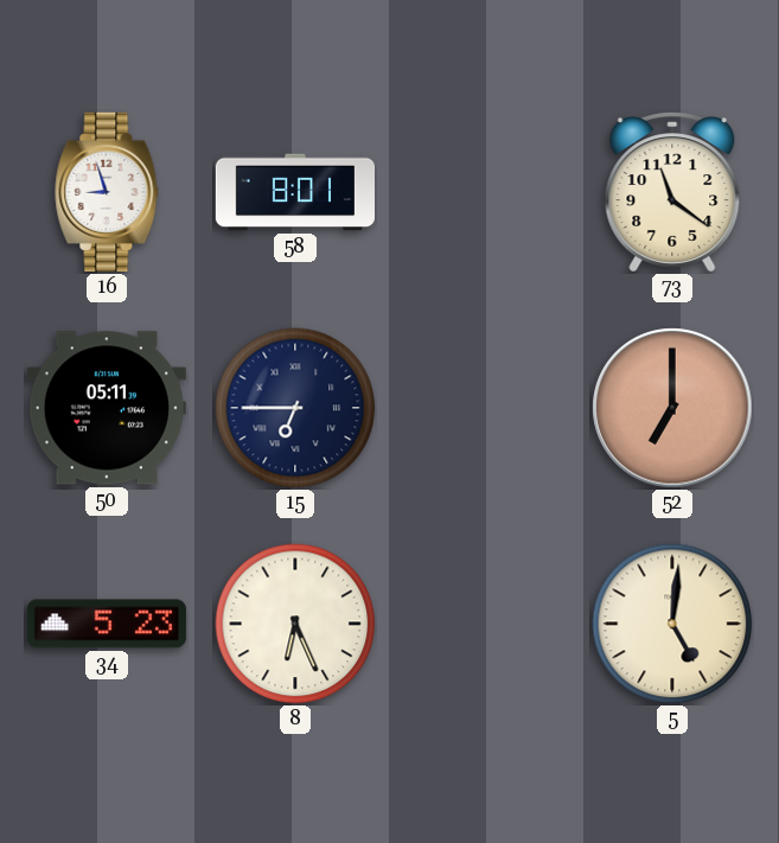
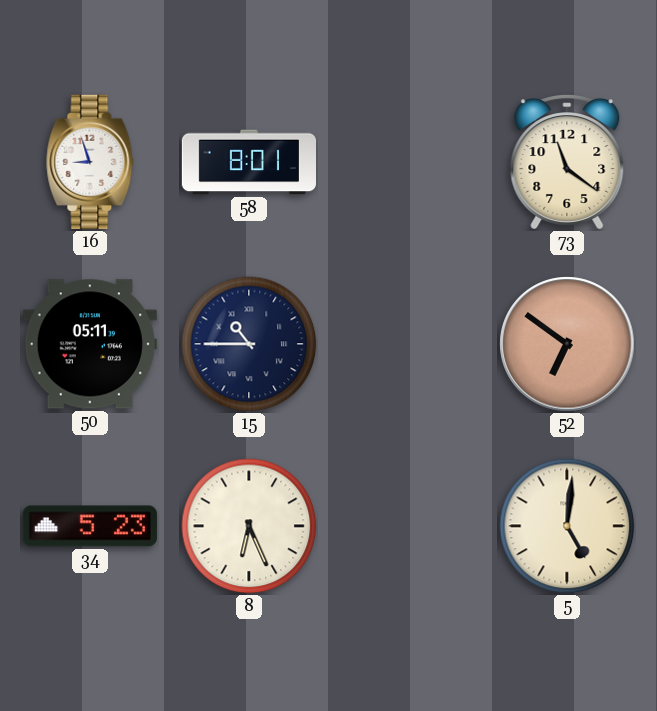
15: 6:45 -> 10:45
52: 7:00 -> 6:51
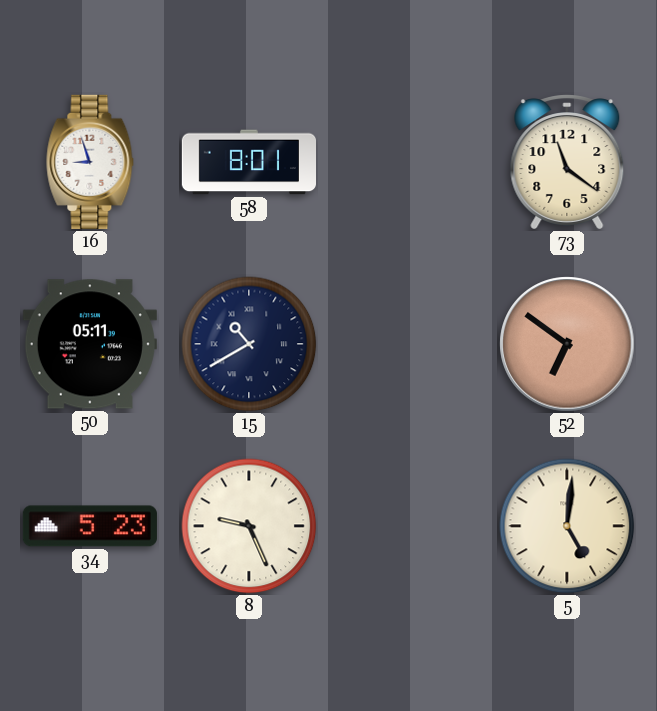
15: 10:45 -> 10:40
8: 6:26 -> 9:26
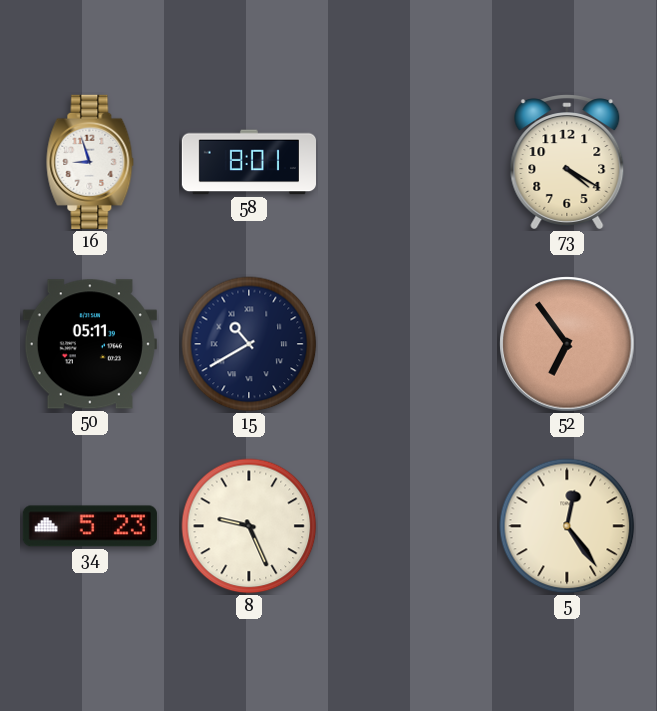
73: 11:21 -> 4:20
52: 6:51 -> 6:54
5: 5:01 -> 12:24
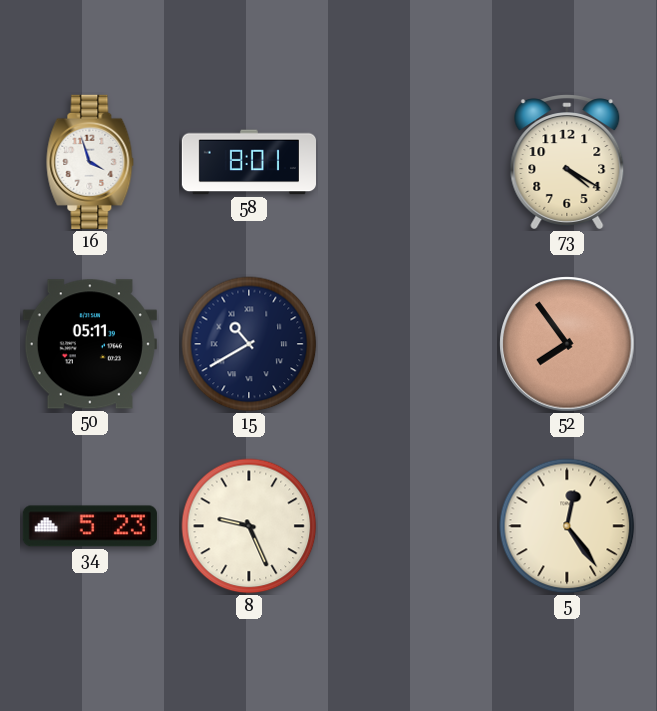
16: 8:57 -> 3:57
52: 6:54 -> 7:54
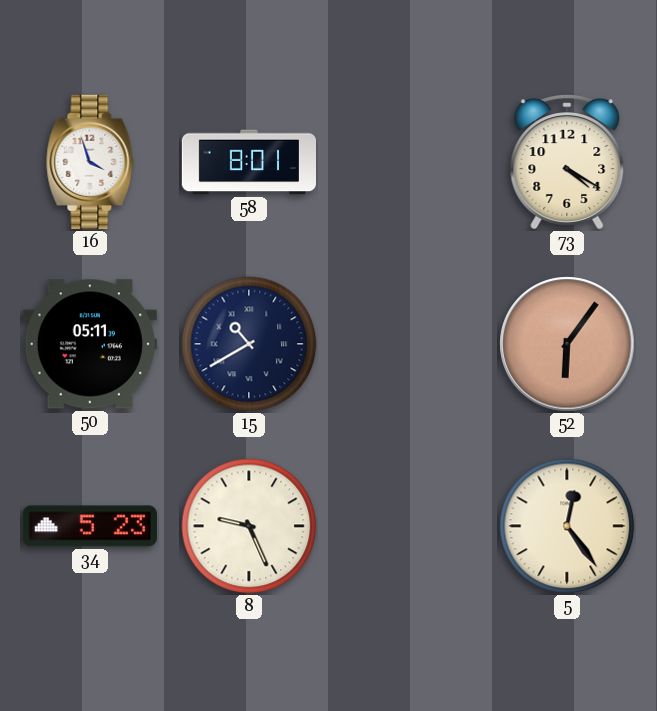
52: 7:54 -> 6:06
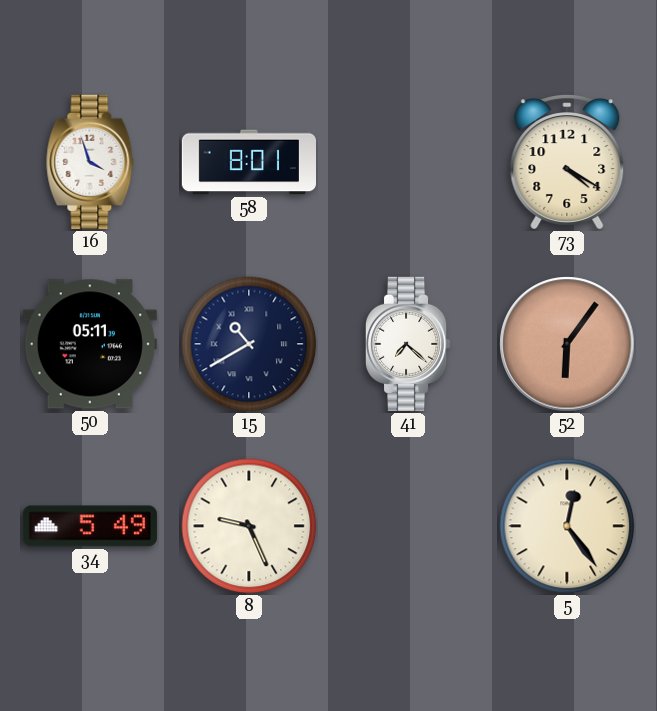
41: none -> 7:22
34: 5:23 -> 5:49
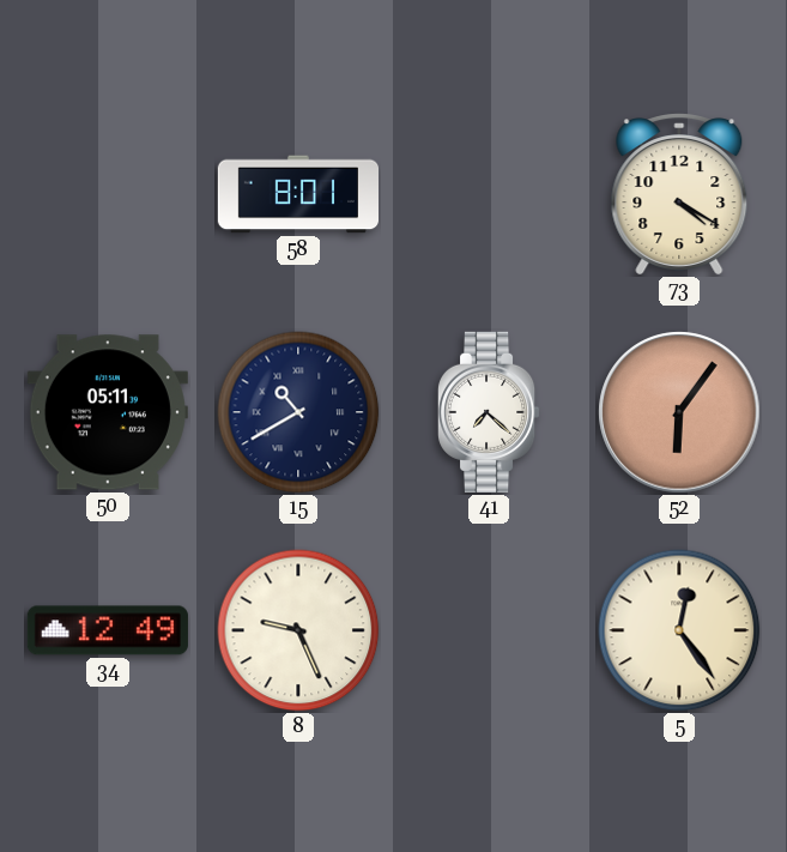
16: 3:57 -> none
34: 5:49 -> 12:49
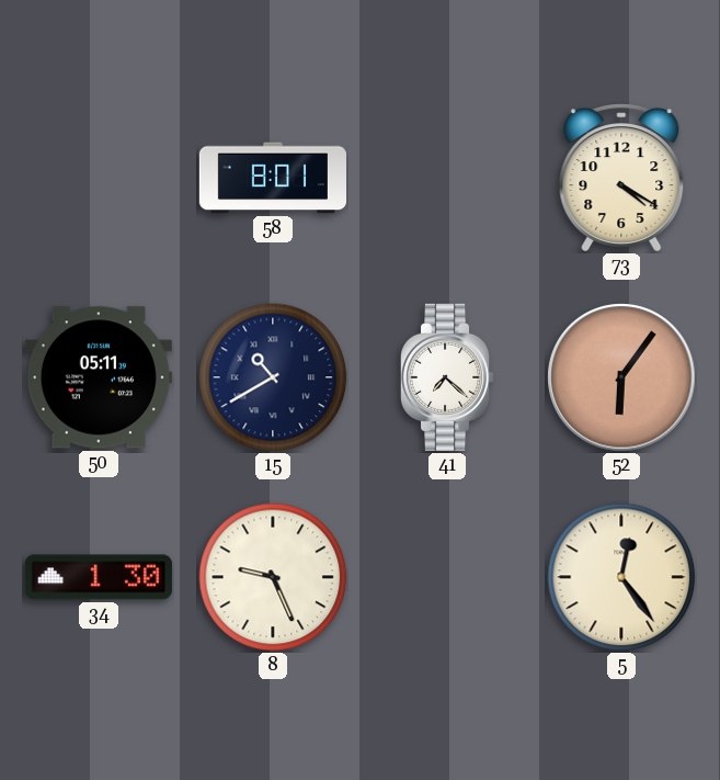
34: 12:49 -> 1:30
